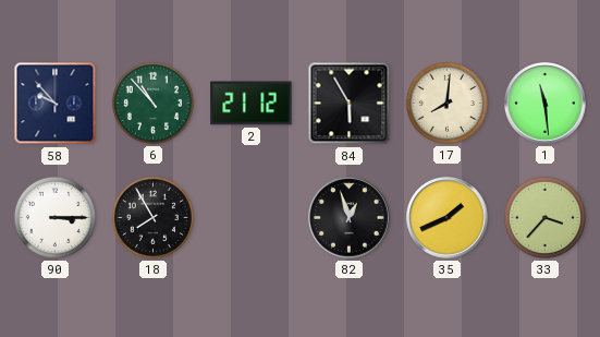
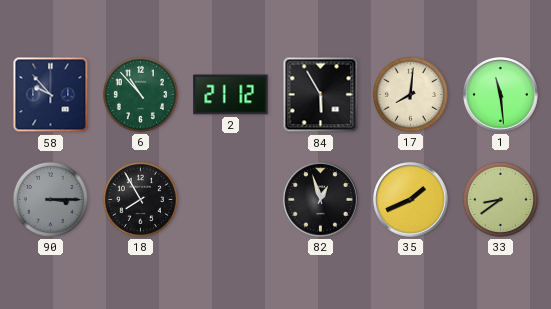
90 dial: white -> grey
33: 3:37 -> 8:39
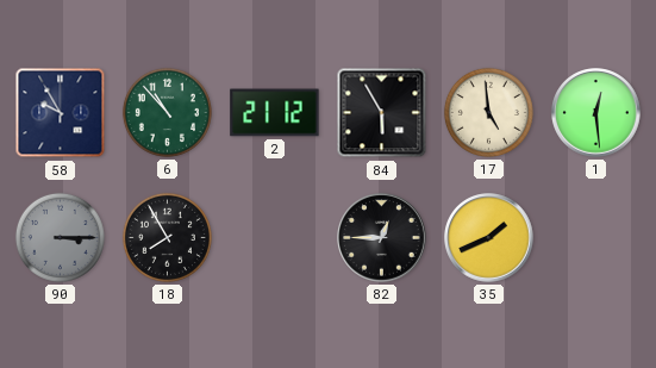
58: 9:53 -> 9:55
17: 8:01 -> 4:59
1: 11:29 -> 12:29
82: 12:57 -> 12:45
33: 8:39 -> none
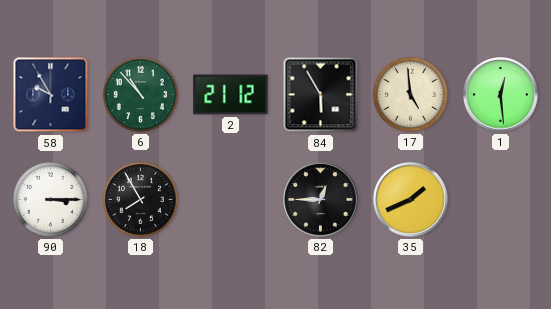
90 dial: grey -> white
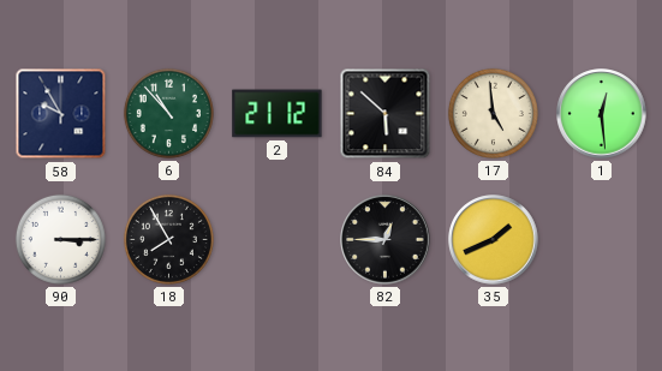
84: 5:55 -> 5:52
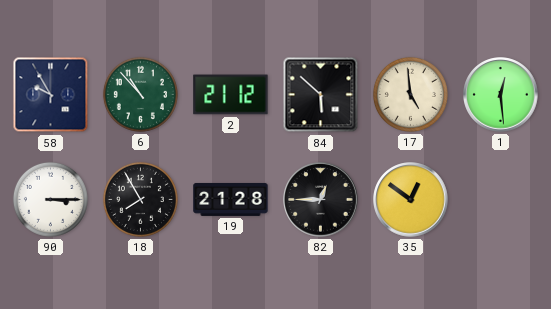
19: none -> 21:28
35: 1:41 -> 12:51
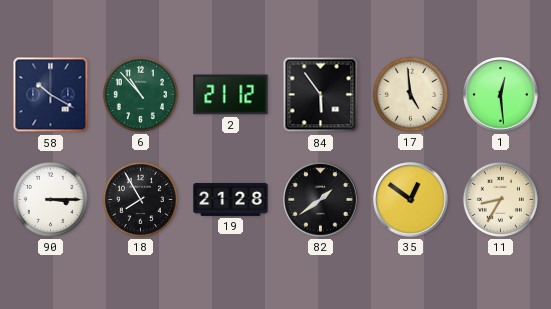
58: 9:55 -> 10:20
84: 5:52 -> 5:54
82: 12:45 -> 1:39
11: none -> 8:35
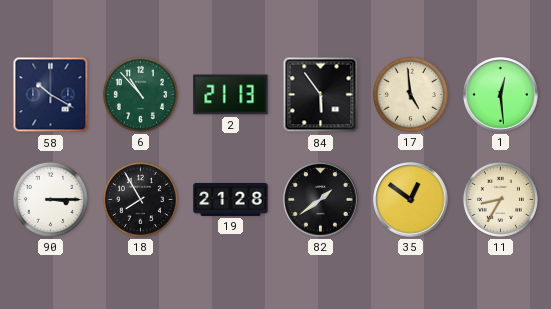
2: 21:12 -> 21:13
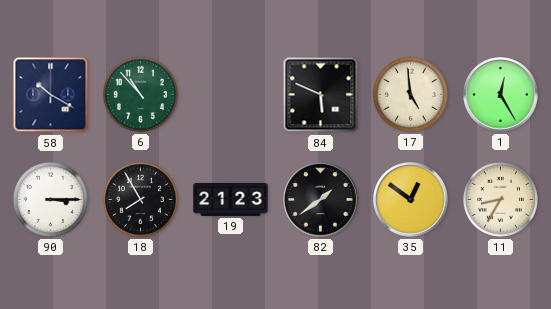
2: 21:13 -> none
84: 5:54 -> 5:49
1: 12:29 -> 12:25
19: 21:28 -> 21:23
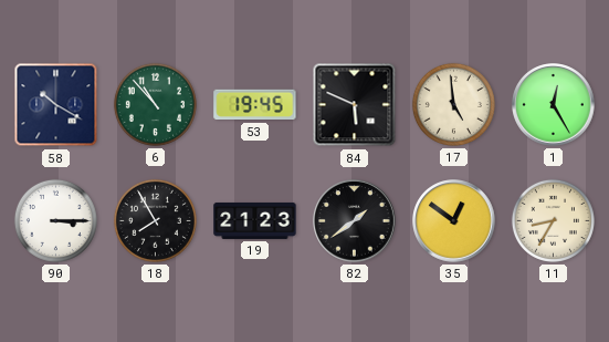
53: none -> 19:45
